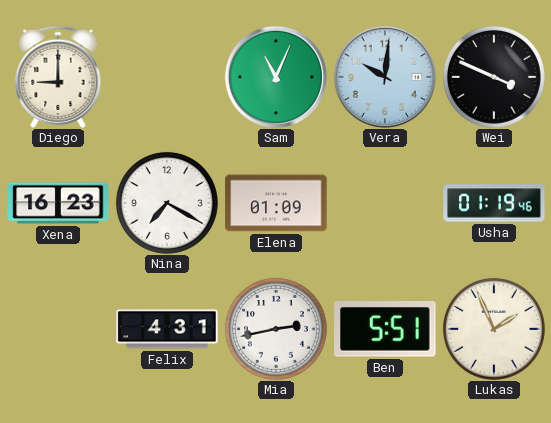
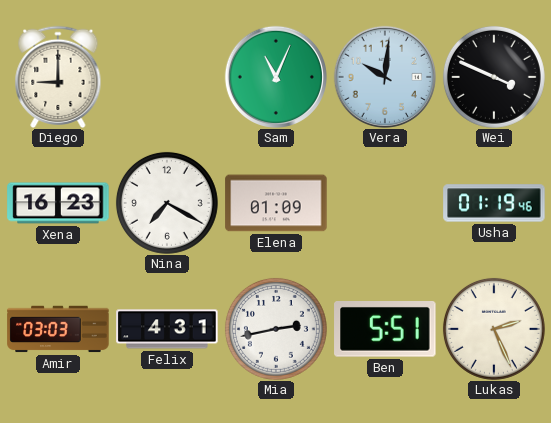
Amir: none -> 03:03
Lukas: 1:56 -> 2:26
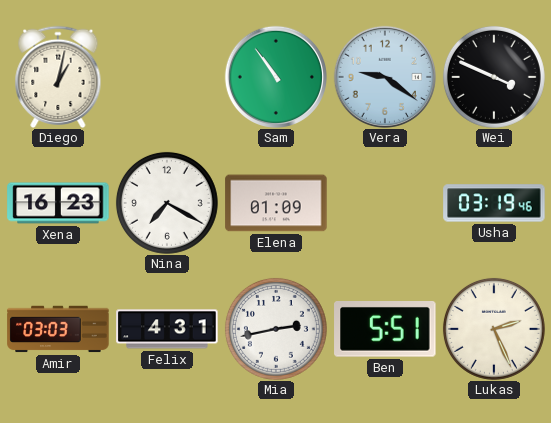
Diego: 9:00 -> 1:02
Sam: 11:04 -> 10:54
Vera: 10:01 -> 9:21
Usha: 01:19 -> 03:19
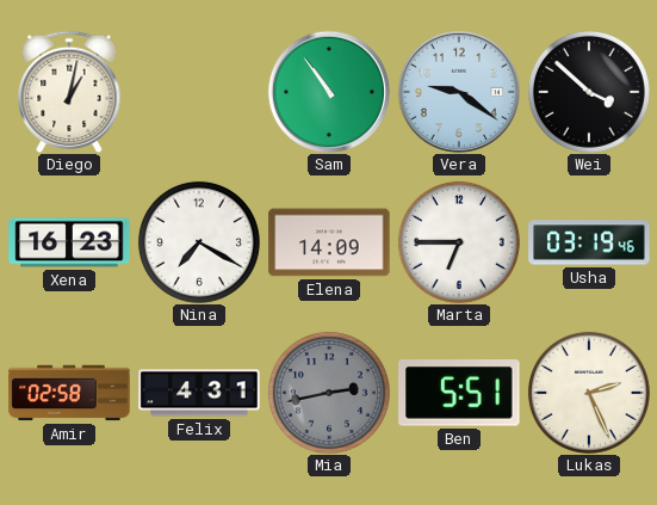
Wei: 3:49 -> 3:52
Elena: 01:09 -> 14:09
Marta: none -> 6:45
Amir: 03:03 -> 02:58
Mia dial: white -> grey
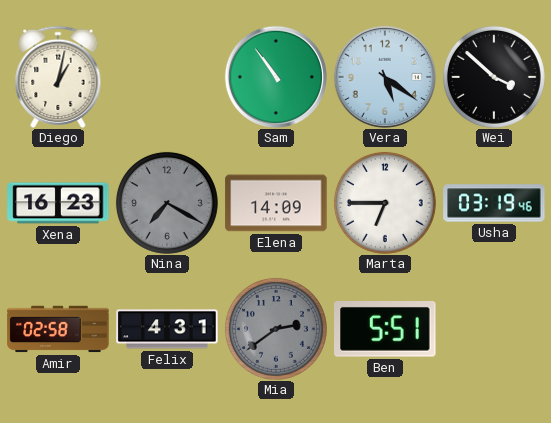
Vera: 9:21 -> 5:21
Nina dial: white -> grey
Mia: 2:43 -> 2:39
Lukas: 2:26 -> none
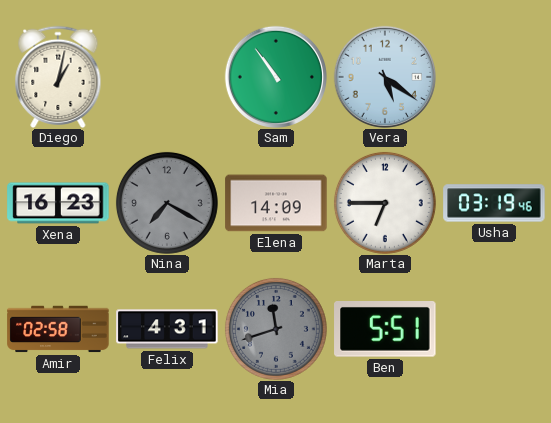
Wei: 3:52 -> none
Mia: 2:39 -> 11:42
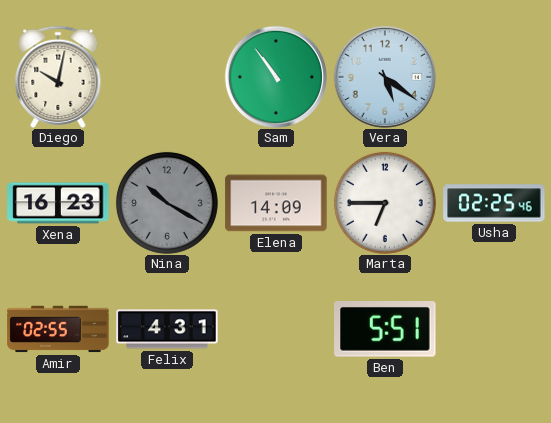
Diego: 1:02 -> 10:02
Nina: 7:20 -> 10:20
Usha: 03:19 -> 02:25
Amir: 02:58 -> 02:55
Mia: 11:42 -> none
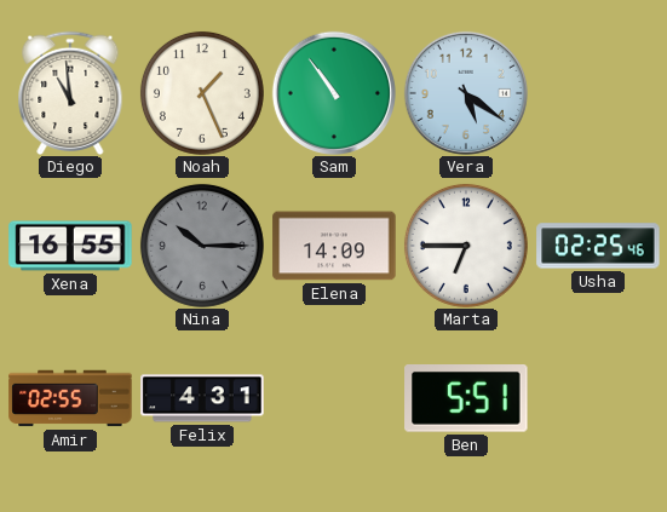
Diego: 10:02 -> 10:59
Noah: none -> 1:26
Xena: 16:23 -> 16:55
Nina: 10:20 -> 10:15
